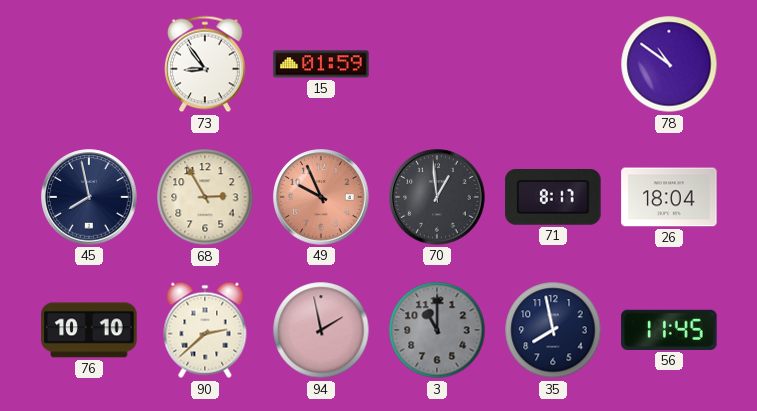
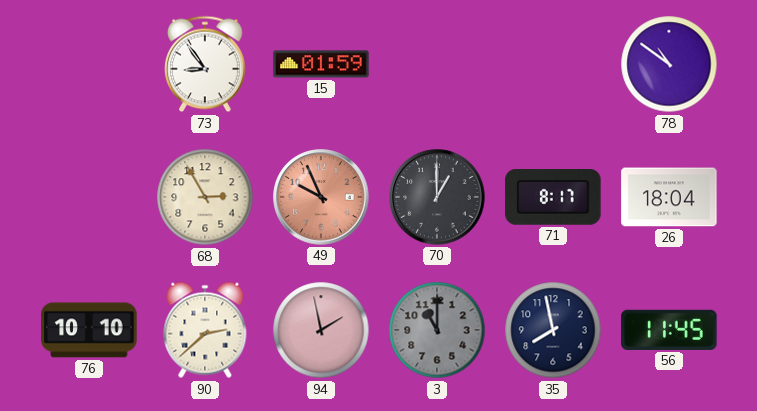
45: 7:58 -> none
70: 12:59 -> 1:00
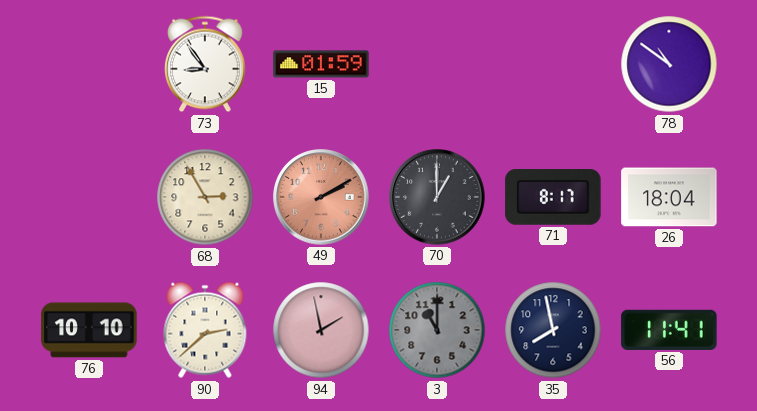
49: 9:56 -> 2:10
56: 11:45 -> 11:41
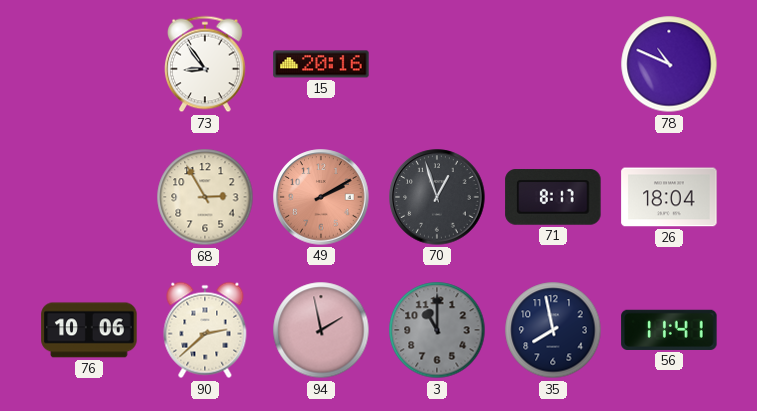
15: 01:59 -> 20:16
78: 10:51 -> 10:49
70: 1:00 -> 12:57
76: 10:10 -> 10:06
